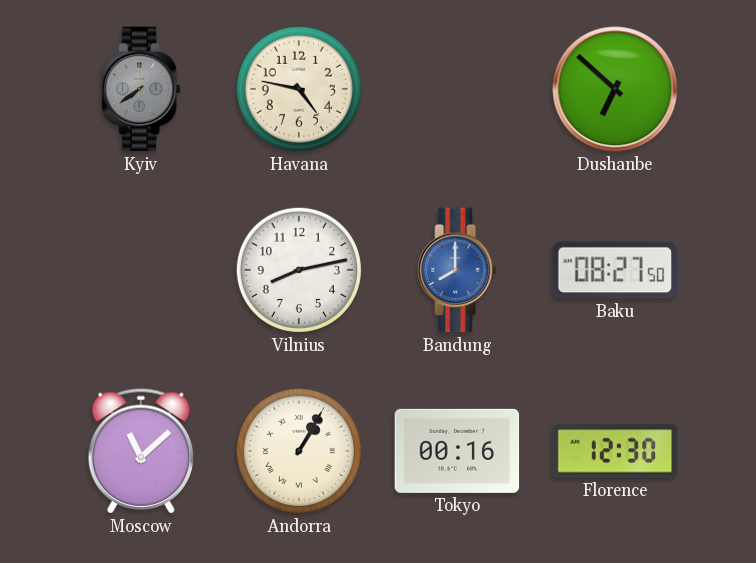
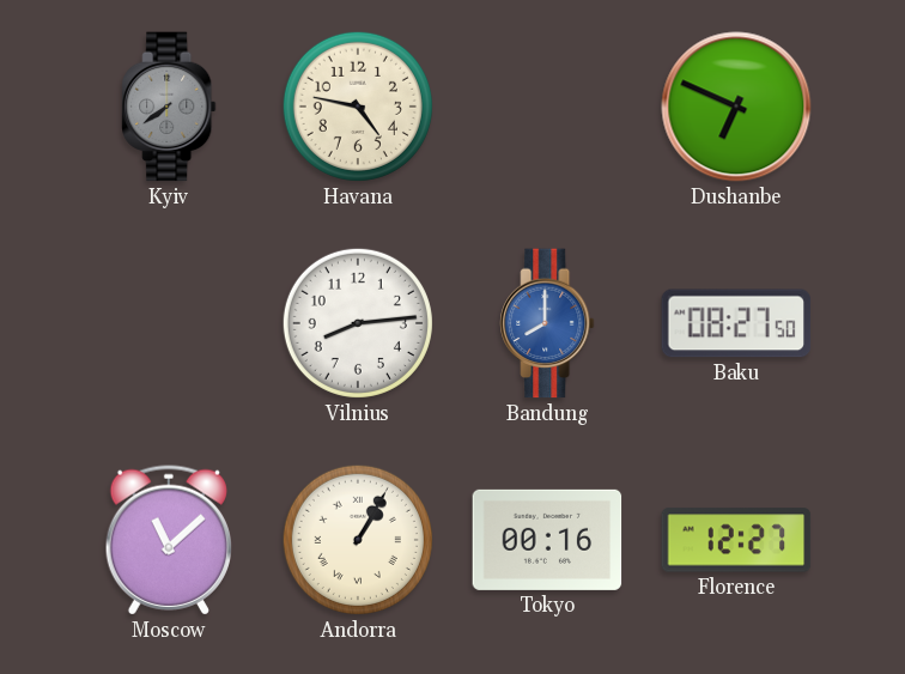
Dushanbe: 6:52 -> 6:49
Vilnius: 8:13 -> 8:14
Florence: 12:30 -> 12:27
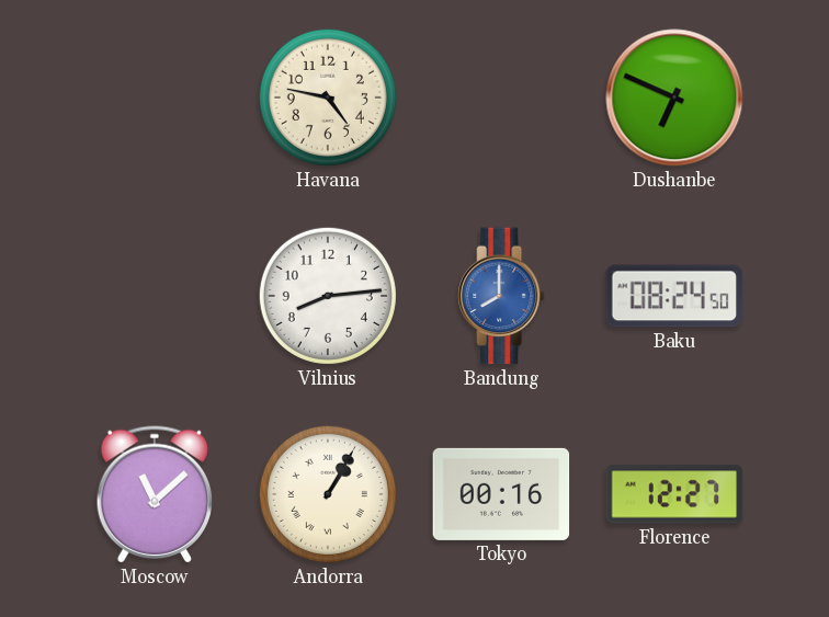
Kyiv: 7:39 -> none
Baku: 08:27 -> 08:24
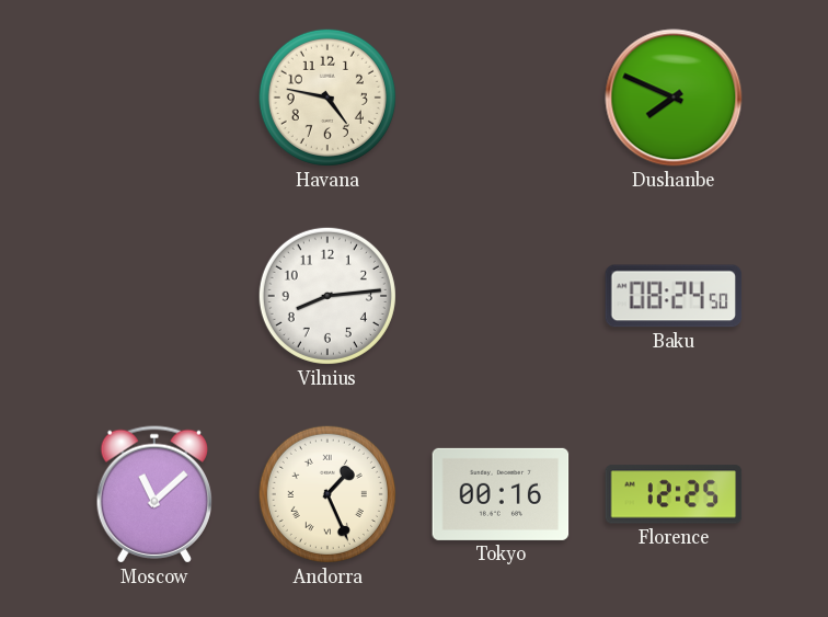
Dushanbe: 6:49 -> 7:49
Bandung: 8:00 -> none
Andorra: 1:05 -> 1:26
Florence: 12:27 -> 12:25
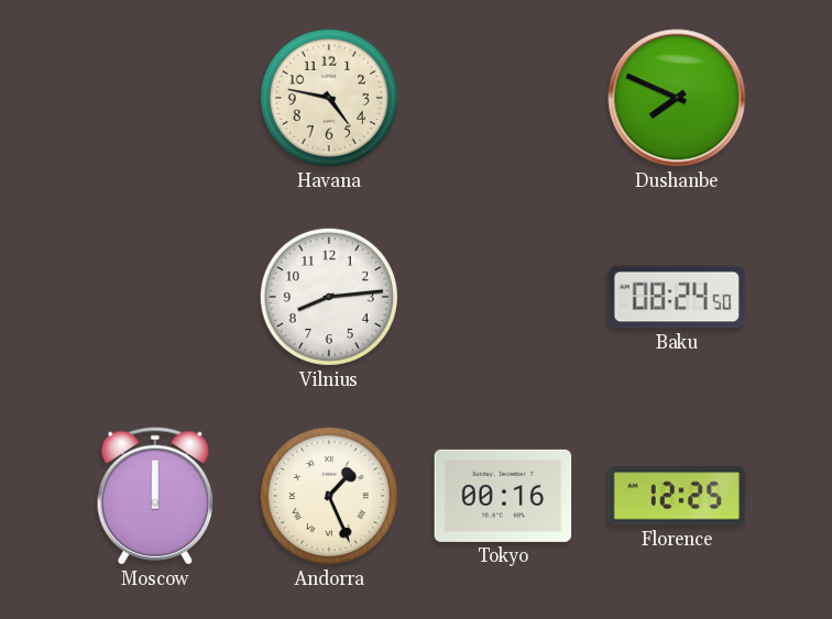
Moscow: 11:08 -> 12:00
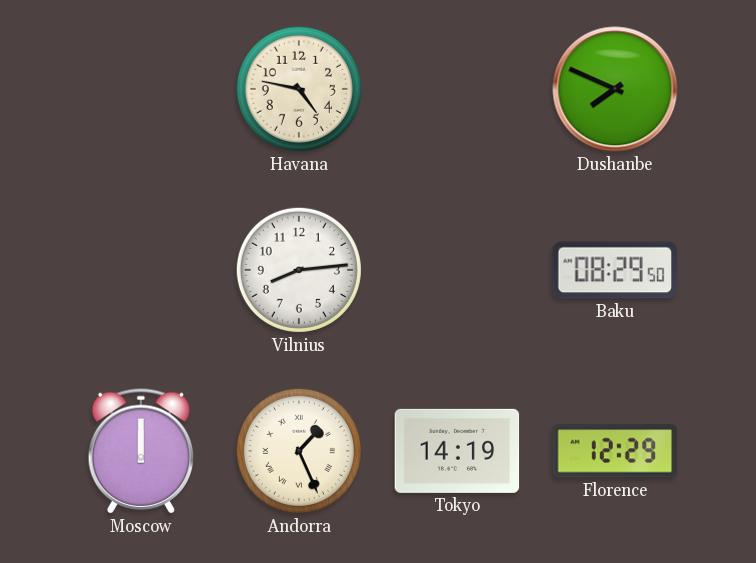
Baku: 08:24 -> 08:29
Tokyo: 00:16 -> 14:19
Florence: 12:25 -> 12:29
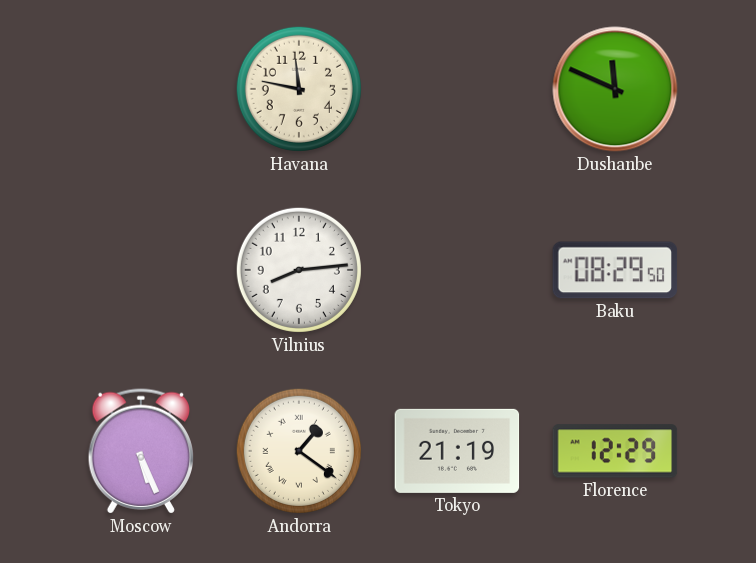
Havana: 4:47 -> 11:47
Dushanbe: 7:49 -> 11:49
Moscow: 12:00 -> 5:26
Andorra: 1:26 -> 1:21
Tokyo: 14:19 -> 21:19
